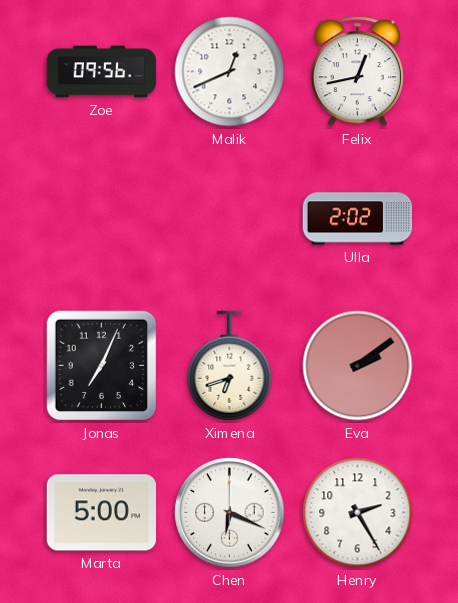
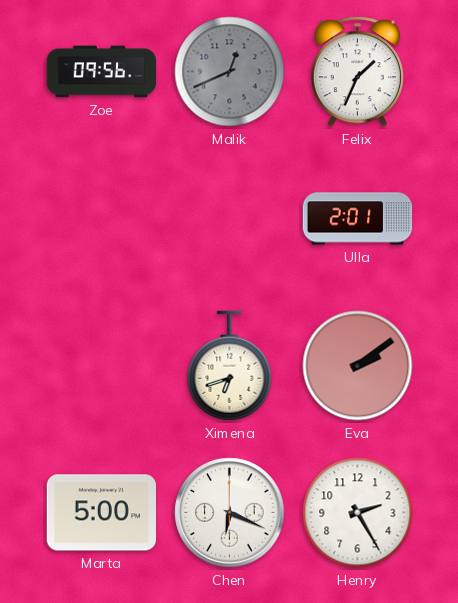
Malik dial: white -> grey
Felix: 12:43 -> 1:34
Ulla: 2:02 -> 2:01
Jonas: 7:04 -> none
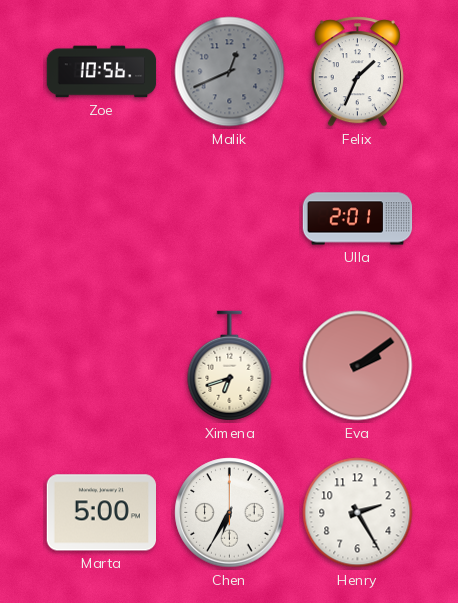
Zoe: 09:56 -> 10:56
Chen: 6:19 -> 6:35
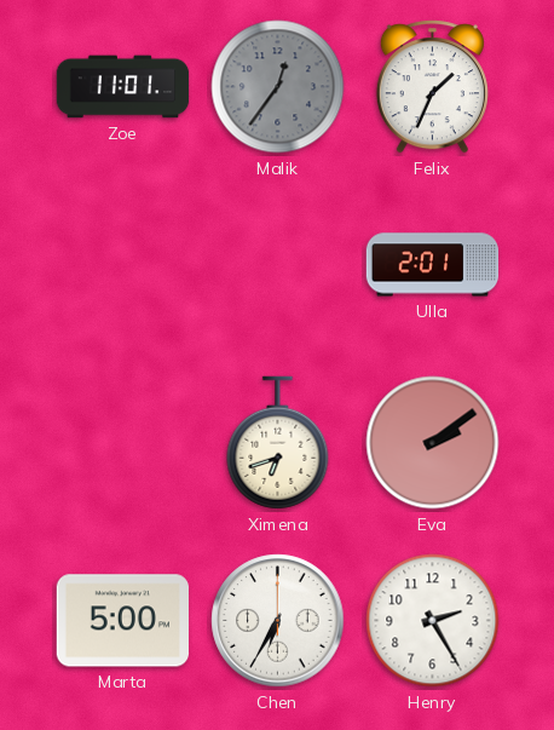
Zoe: 10:56 -> 11:01
Malik: 12:41 -> 12:36
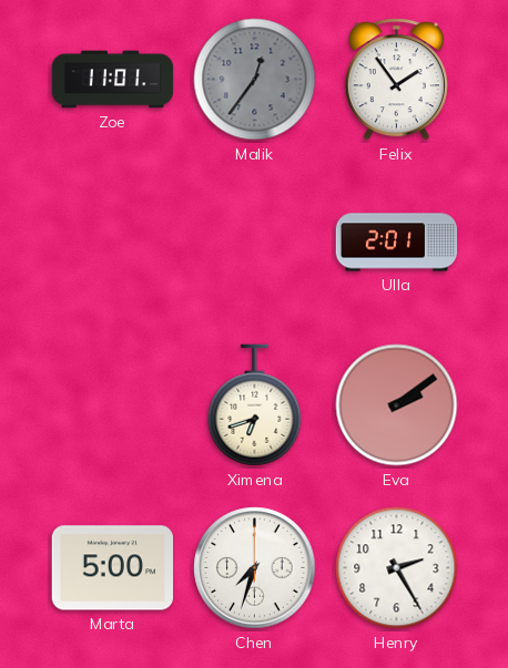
Felix: 1:34 -> 1:54
Chen: 6:35 -> 7:33
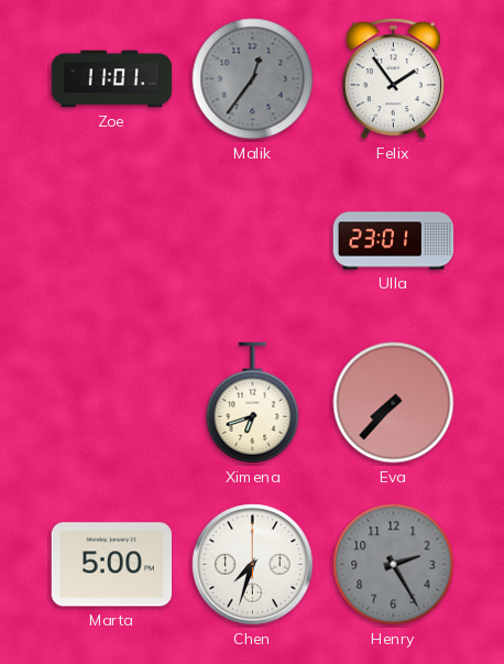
Ulla: 2:01 -> 23:01
Eva: 2:09 -> 7:37
Henry dial: white -> grey
